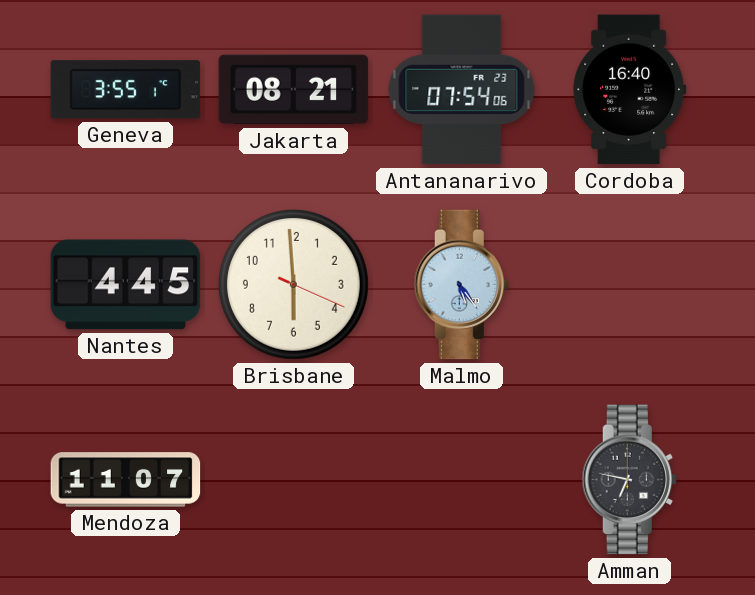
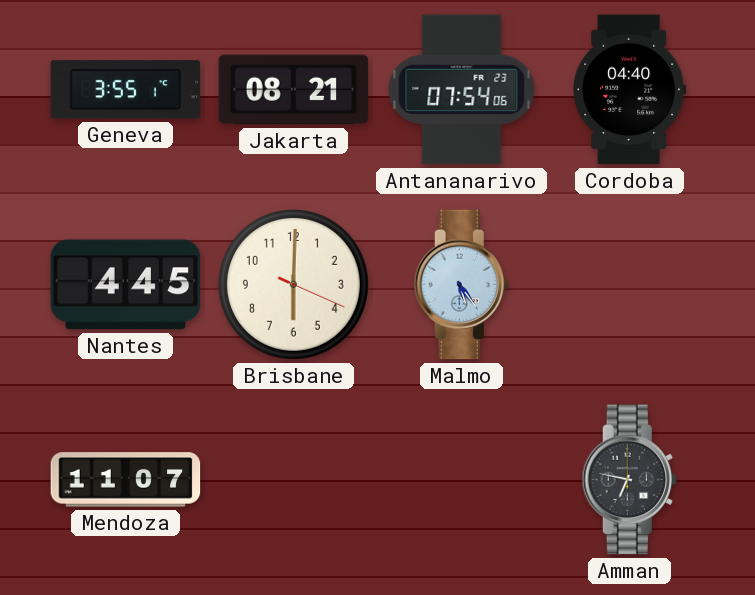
Cordoba: 16:40 -> 04:40
Brisbane: 5:59 -> 6:00
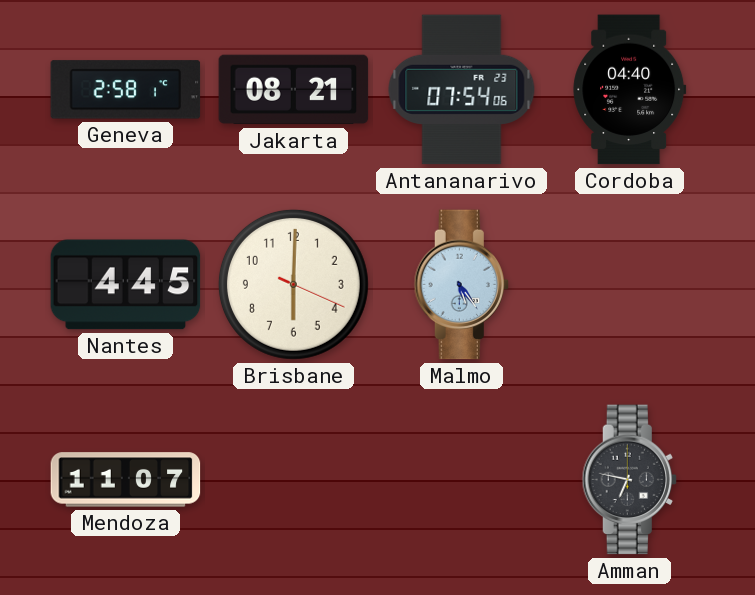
Geneva: 3:55 -> 2:58
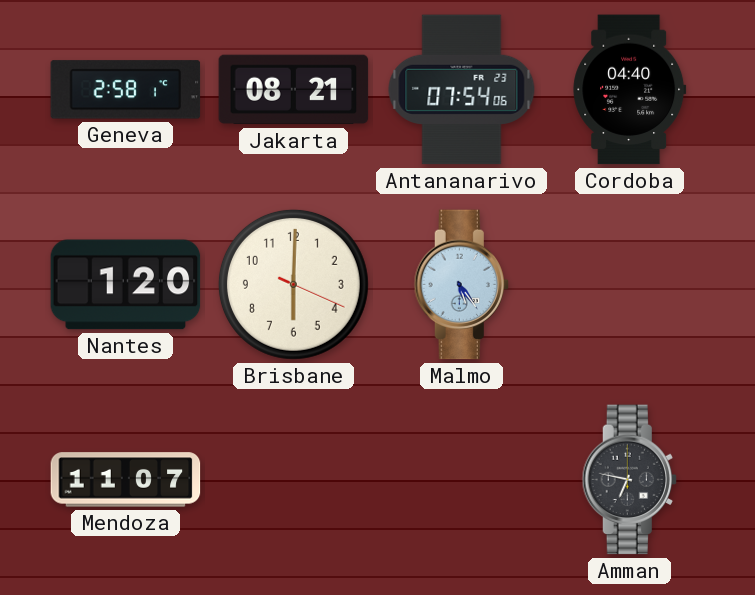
Nantes: 4:45 -> 1:20
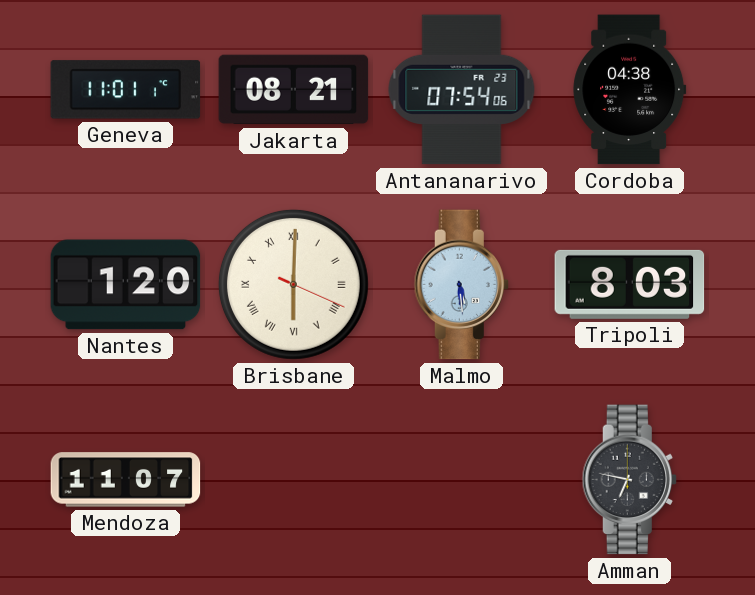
Geneva: 2:58 -> 11:01
Cordoba: 04:40 -> 04:38
Brisbane numerals: Arabic -> Roman
Malmo: 5:24 -> 5:29
Tripoli: none -> 8:03
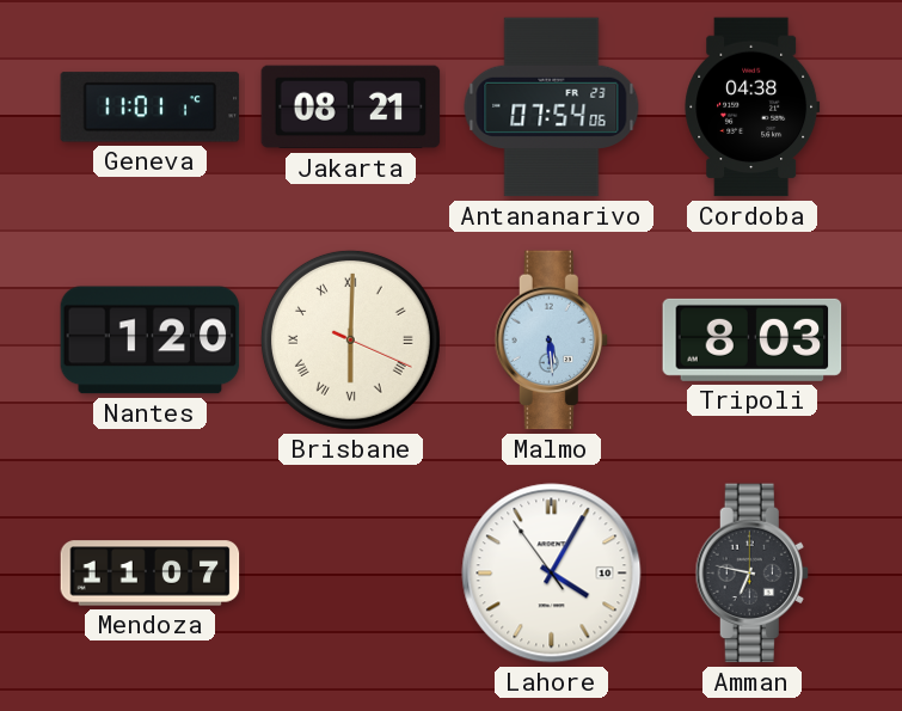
Lahore: none -> 4:04
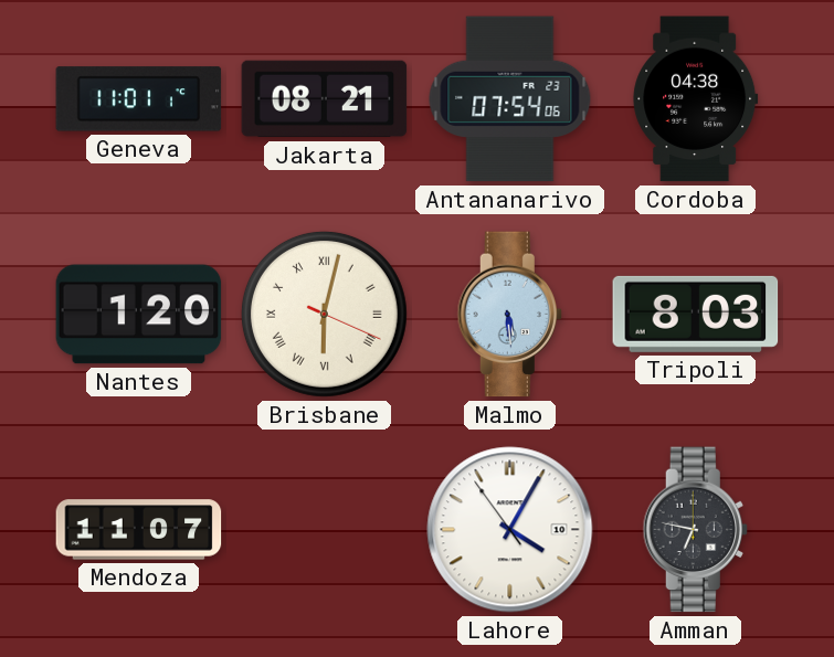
Brisbane: 6:00 -> 6:02
